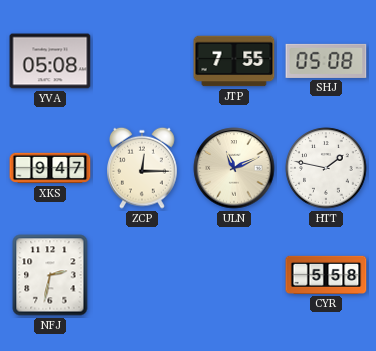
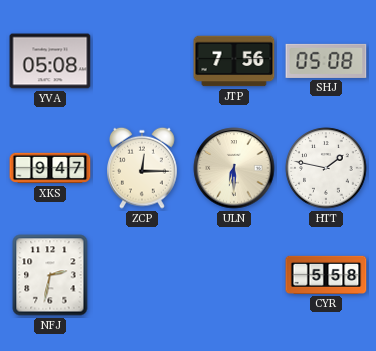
JTP: 7:55 -> 7:56
ULN: 11:11 -> 6:30
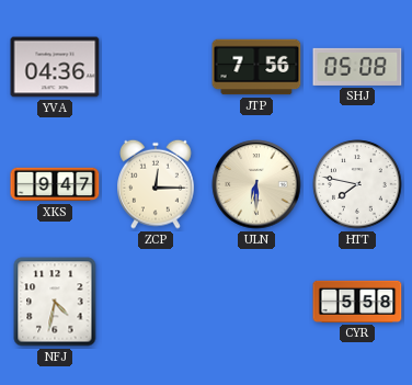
YVA: 05:08 -> 04:36
HTT: 1:47 -> 7:47
NFJ: 2:32 -> 4:32
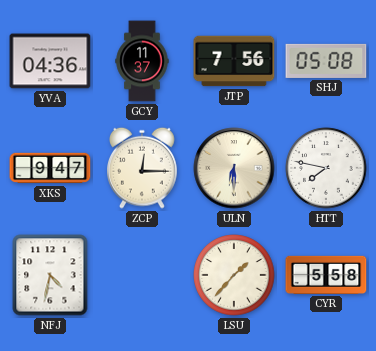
GCY: none -> 11:37
LSU: none -> 1:37
